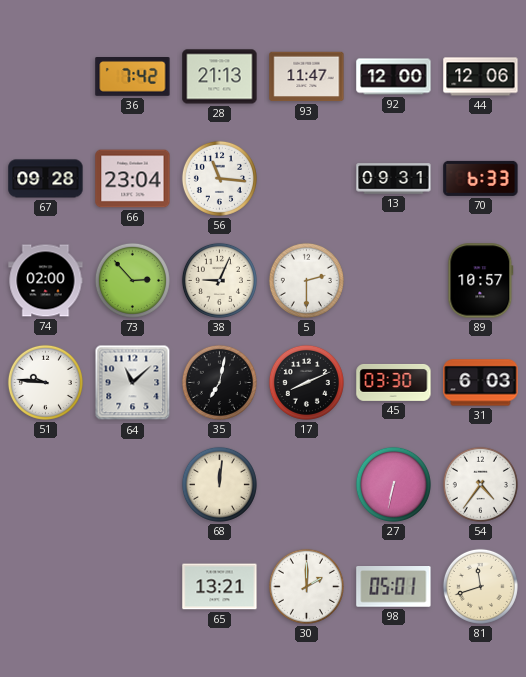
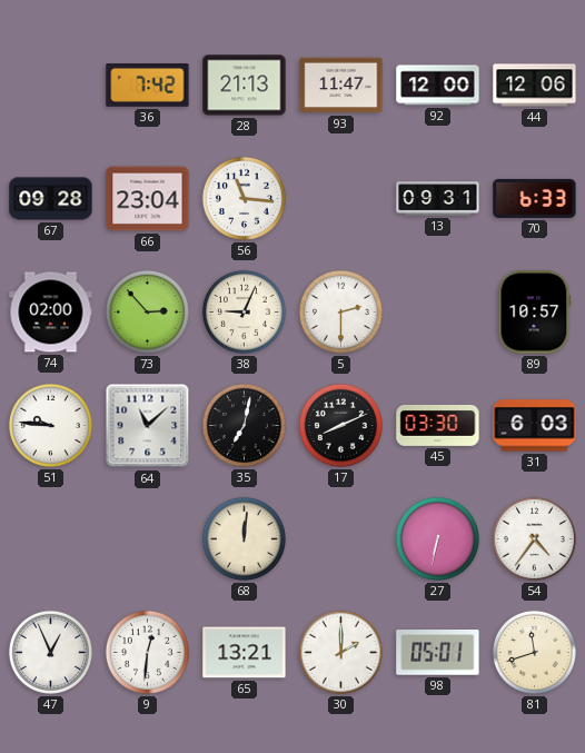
47: none -> 12:56
9: none -> 12:31
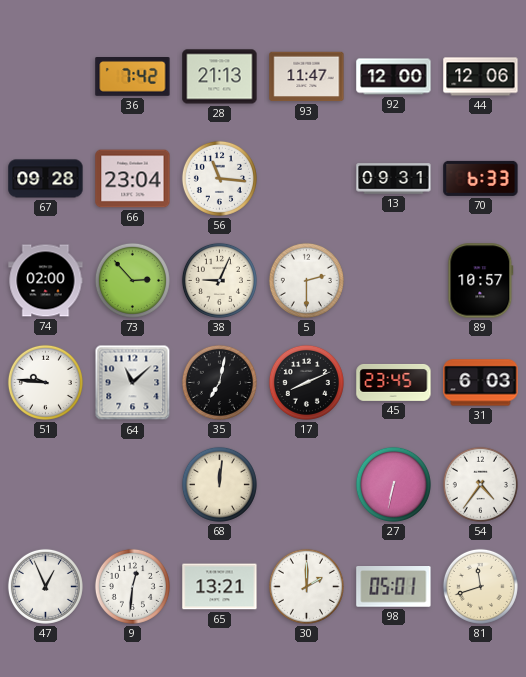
45: 03:30 -> 23:45
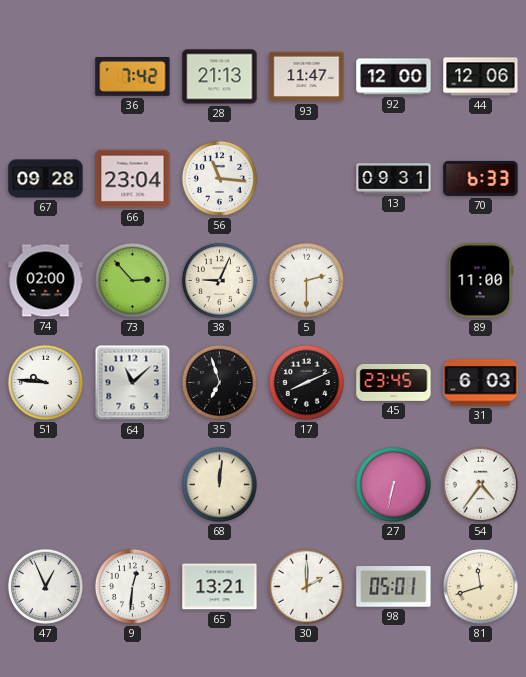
89: 10:57 -> 11:00
35: 7:02 -> 6:57
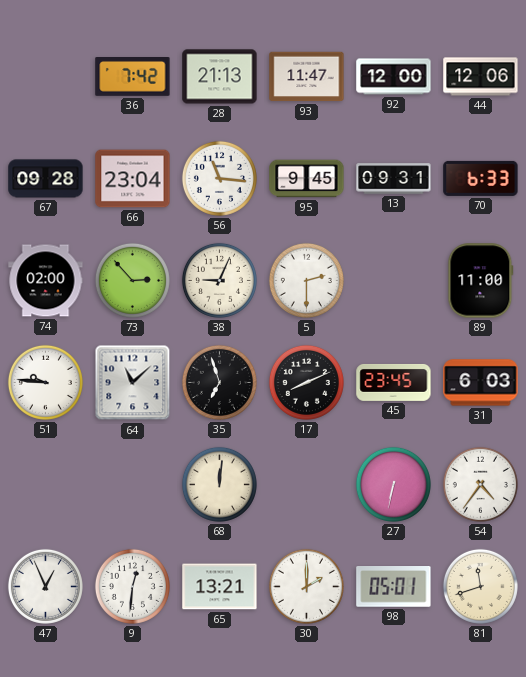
95: none -> 9:45
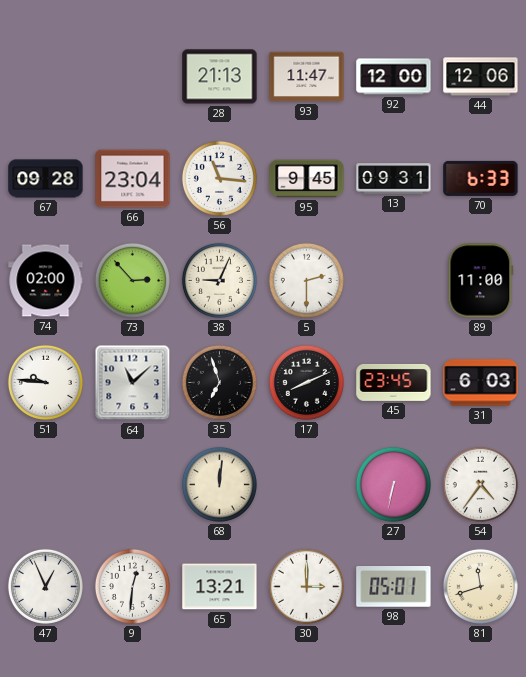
36: 7:42 -> none
30: 2:00 -> 3:00
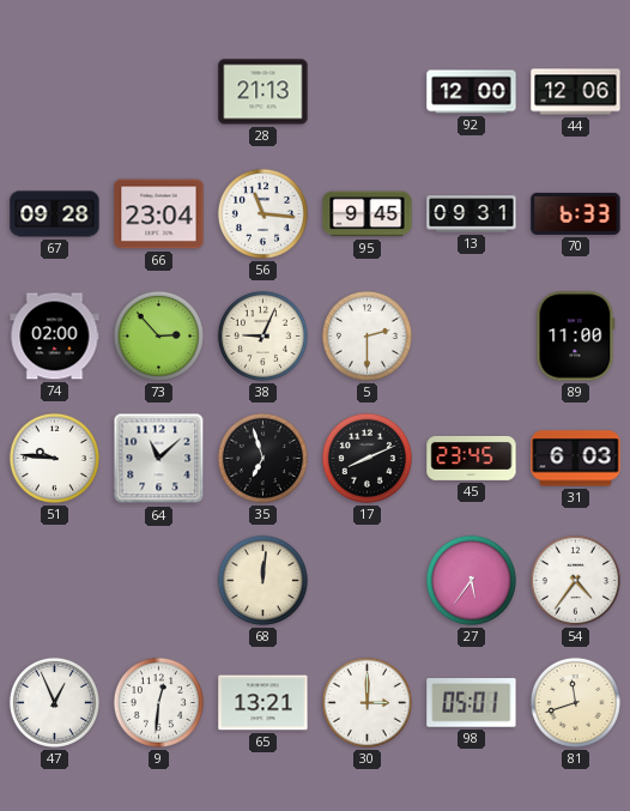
93: 11:47 -> none
27: 6:32 -> 5:36
